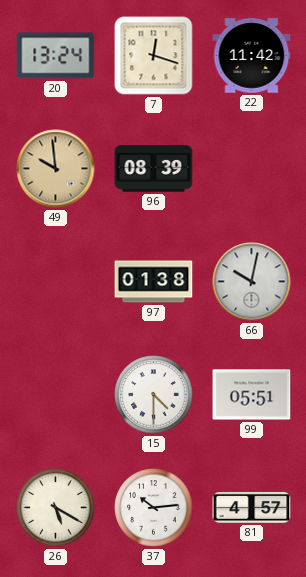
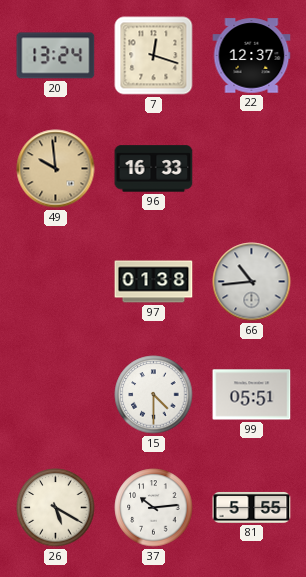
22: 11:42 -> 12:37
96: 08:39 -> 16:33
66: 10:02 -> 10:44
81: 4:57 -> 5:55
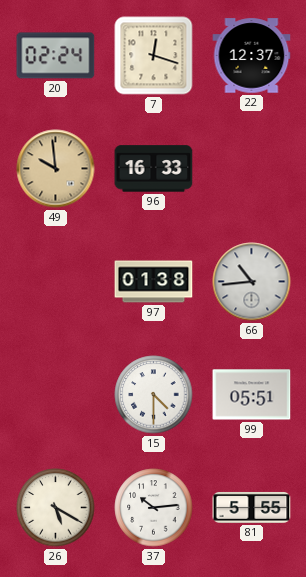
20: 13:24 -> 02:24
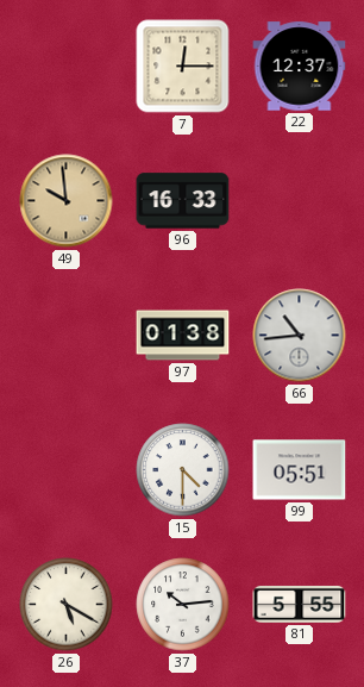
20: 02:24 -> none
7: 12:18 -> 12:15
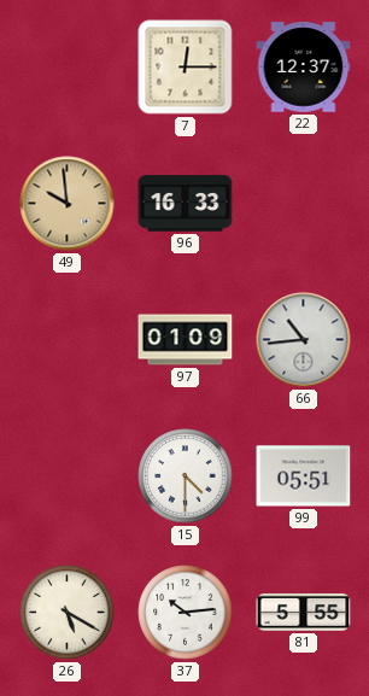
97: 01:38 -> 01:09
